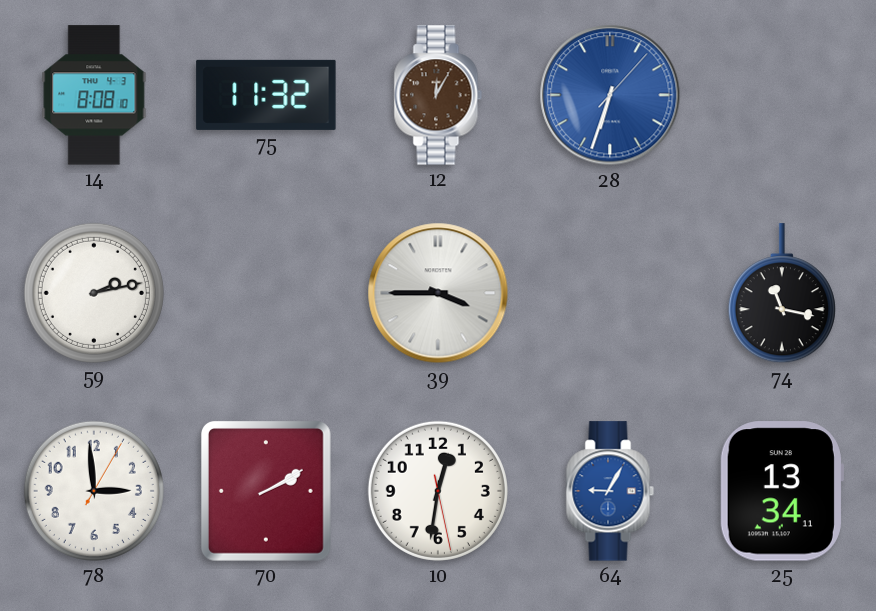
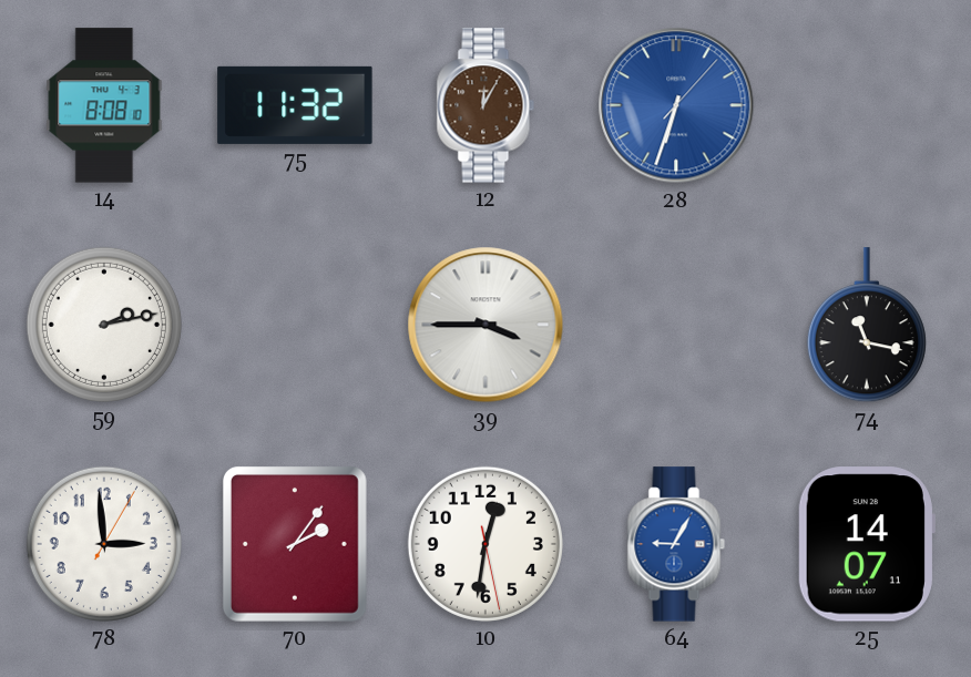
70: 2:10 -> 2:06
25: 13:34 -> 14:07
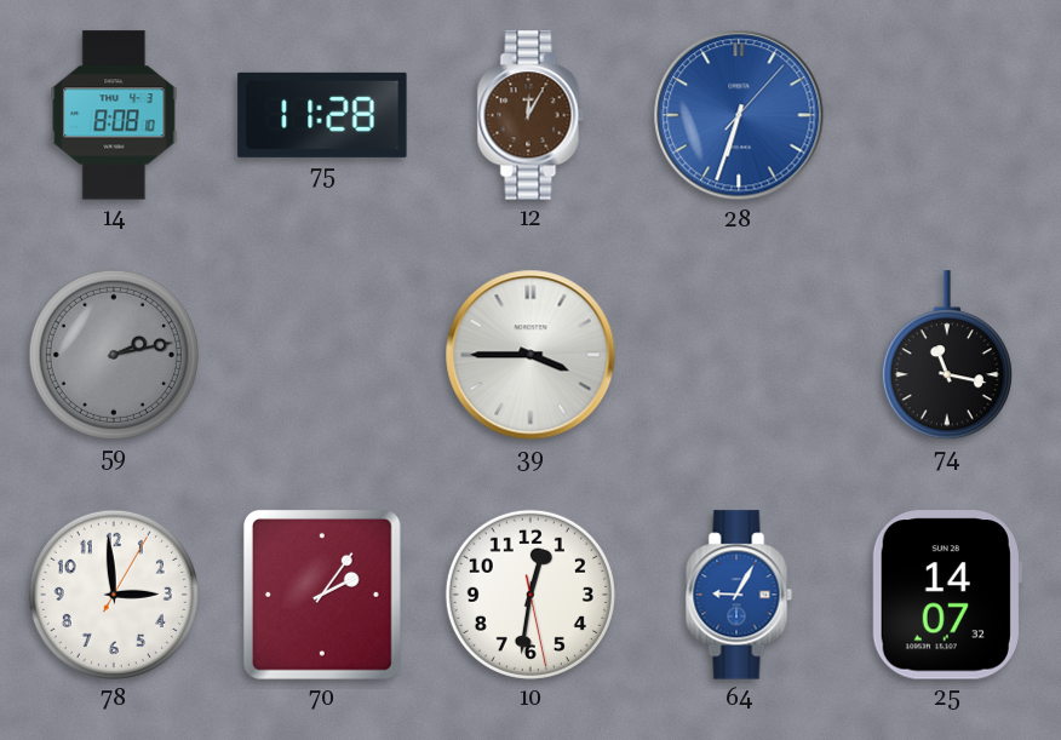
75: 11:32 -> 11:28
59 dial: white -> grey
25: 14:07:11 -> 14:07:32
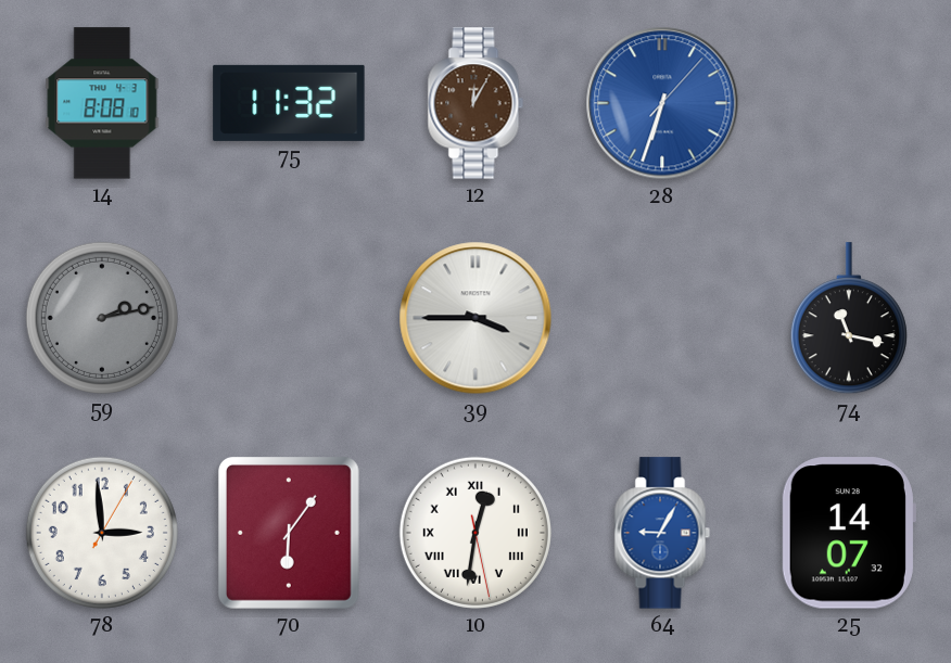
75: 11:28 -> 11:32
70: 2:06 -> 6:06
10 numerals: Arabic -> Roman
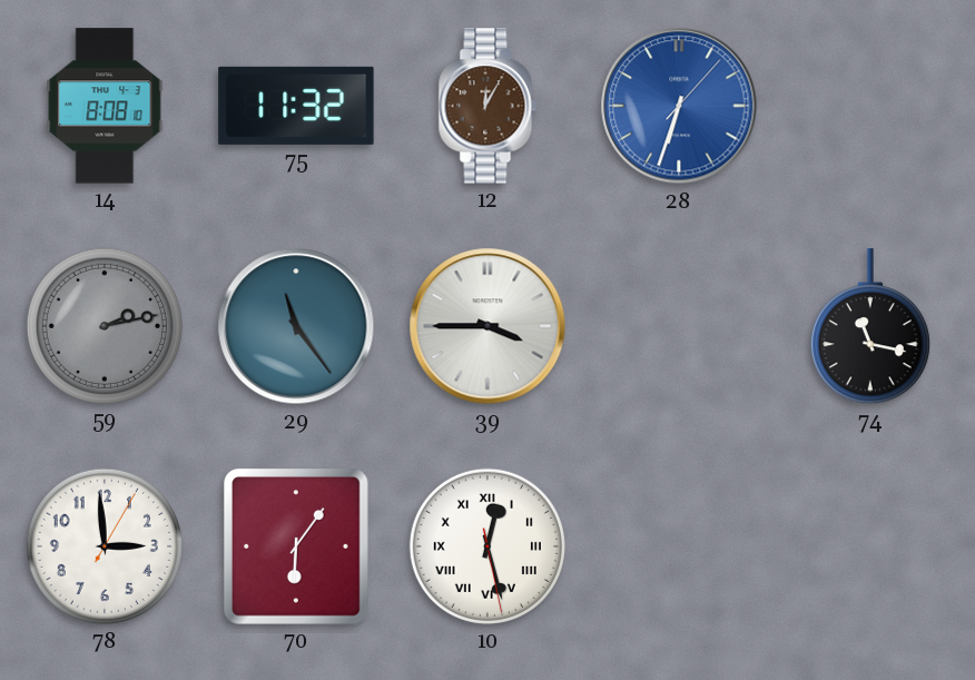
29: none -> 11:24
10: 12:31 -> 12:27
64: 9:05 -> none
25: 14:07 -> none
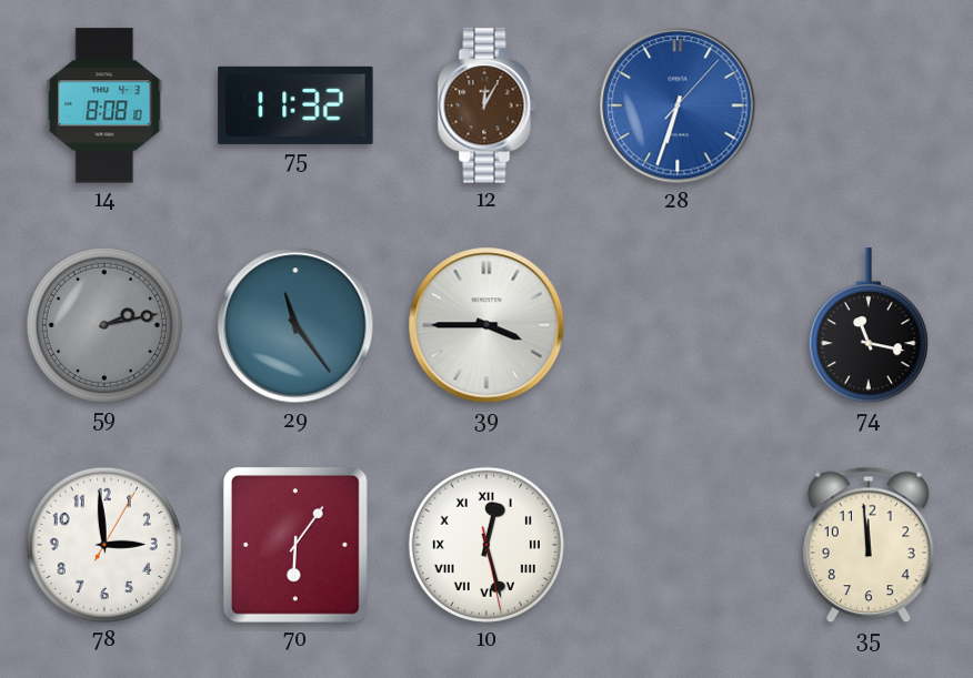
35: none -> 11:59
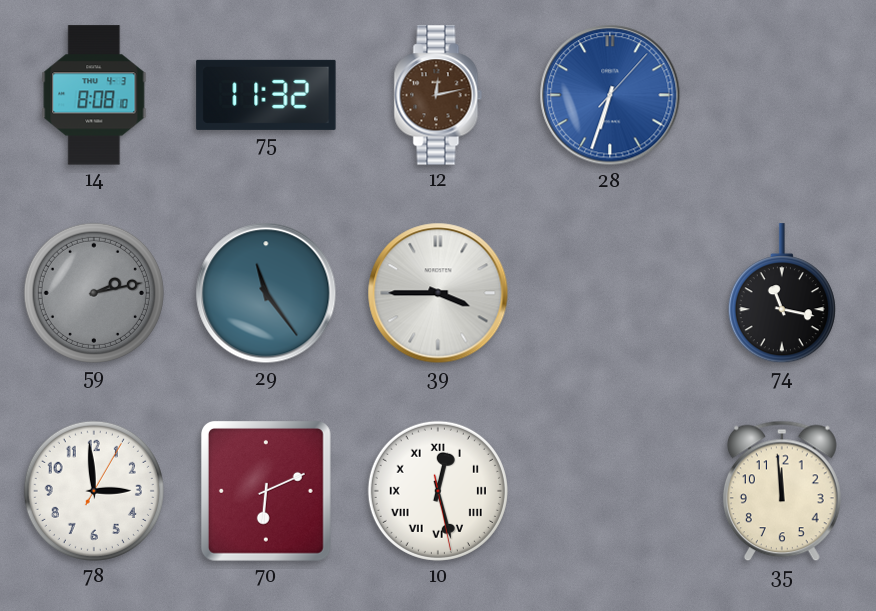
12: 12:05 -> 12:13
70: 6:06 -> 6:11
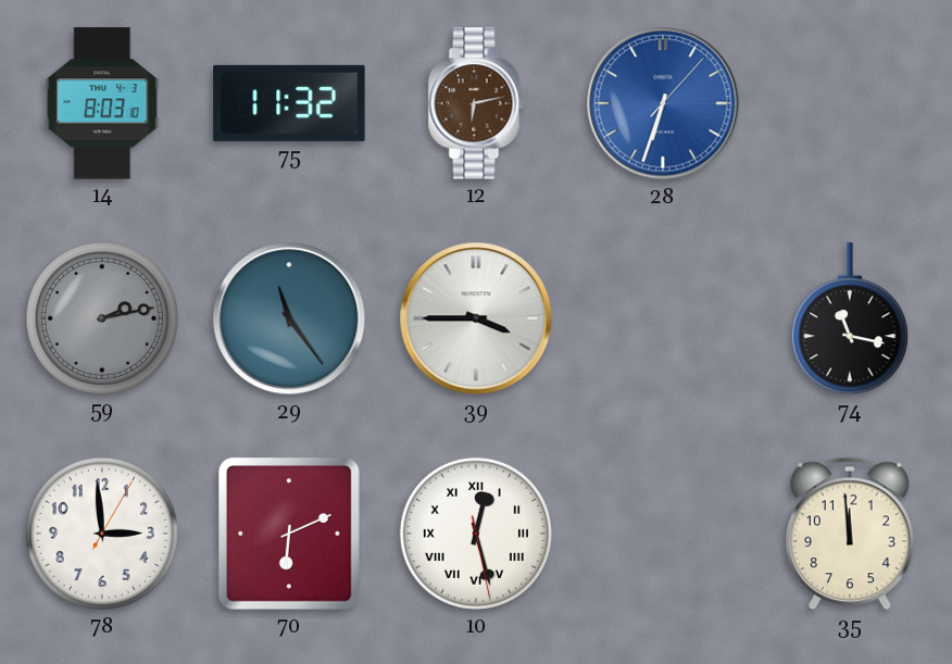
14: 8:08 -> 8:03
12: 12:13 -> 6:13
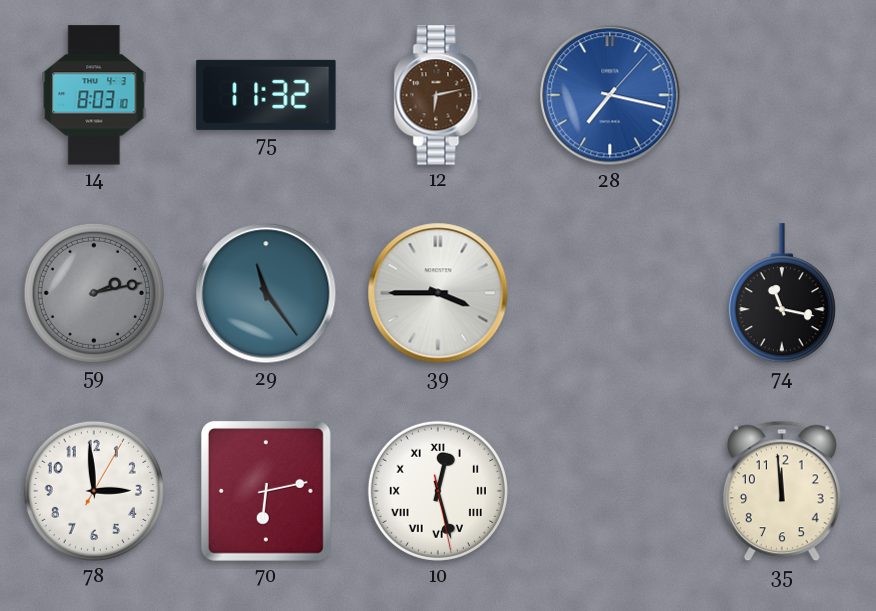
28: 6:33 -> 7:17
70: 6:11 -> 6:13
